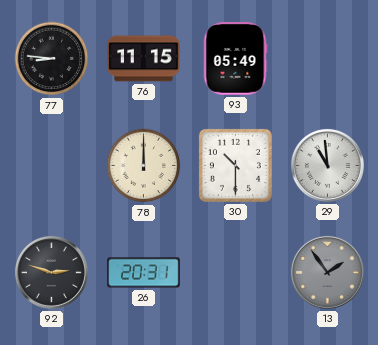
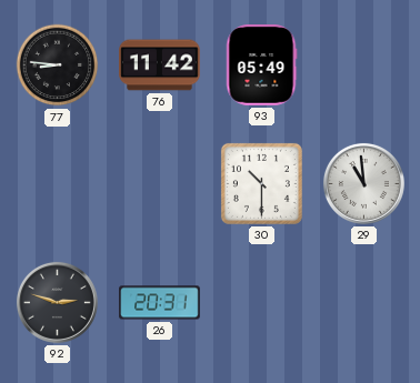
76: 11:15 -> 11:42
78: 12:00 -> none
13: 1:54 -> none
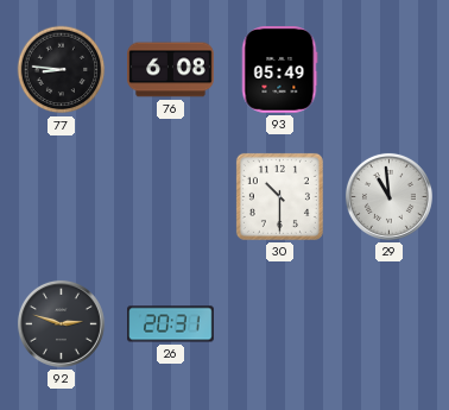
76: 11:42 -> 6:08
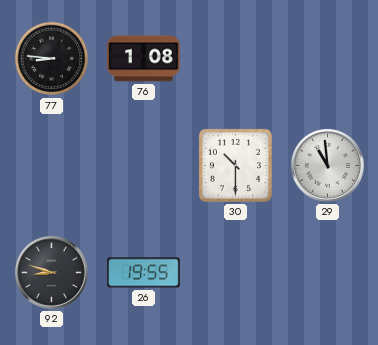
76: 6:08 -> 1:08
93: 05:49 -> none
92: 2:48 -> 8:48
26: 20:31 -> 19:55
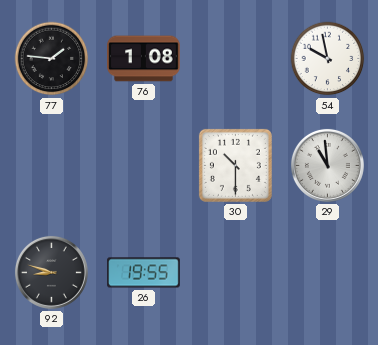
77: 8:46 -> 1:46
54: none -> 9:58
